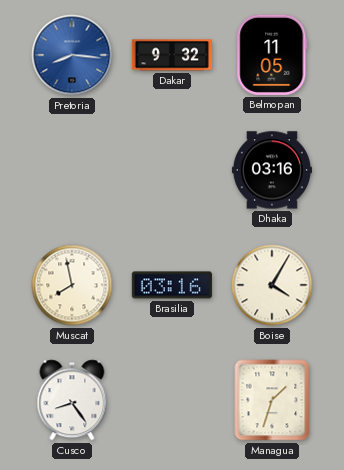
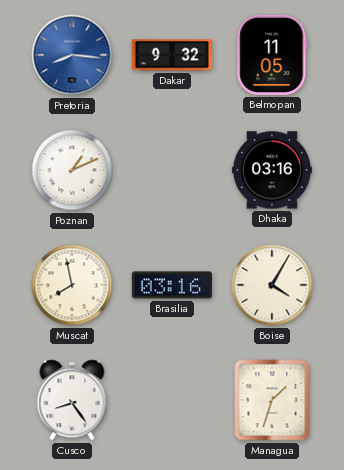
Poznan: none -> 1:11
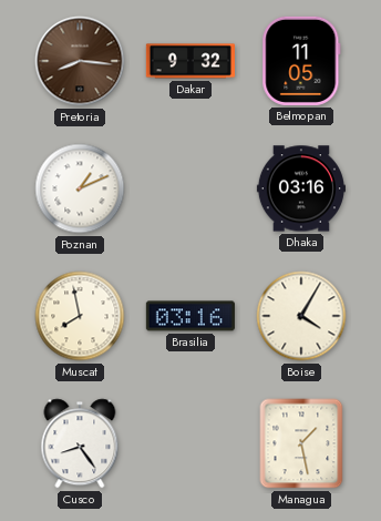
Pretoria dial: blue -> brown
Managua: 1:33 -> 1:28
